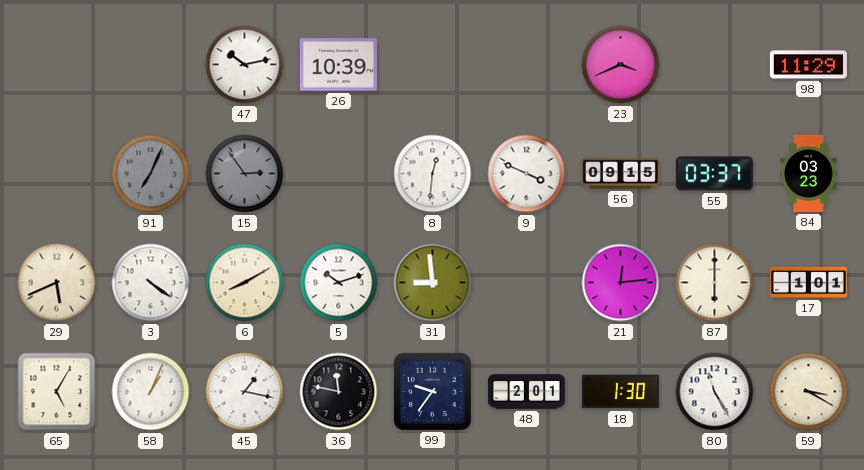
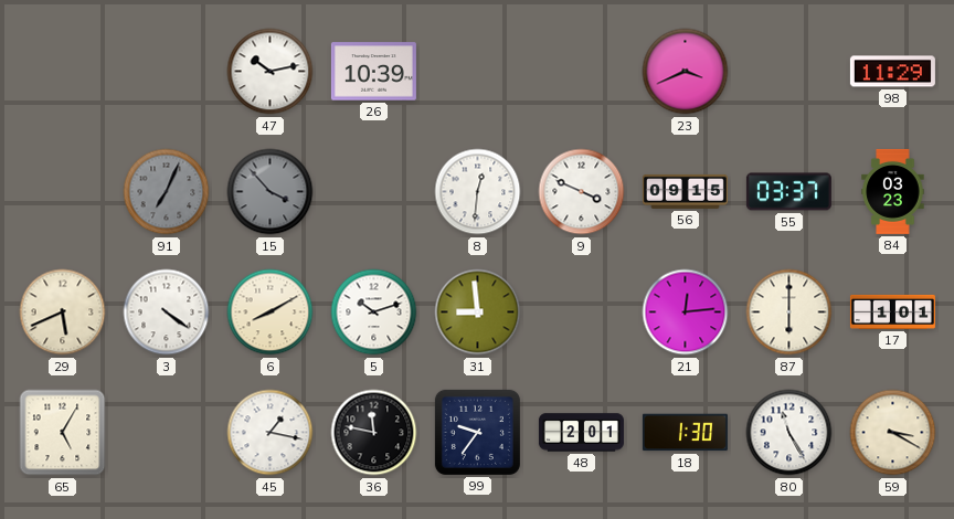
15: 2:54 -> 3:53
58: 1:04 -> none
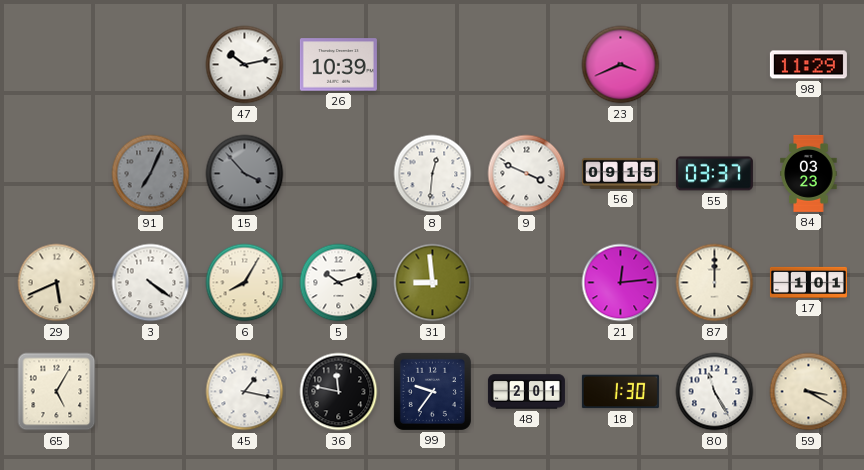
6: 8:10 -> 8:05
87: 6:00 -> 12:00
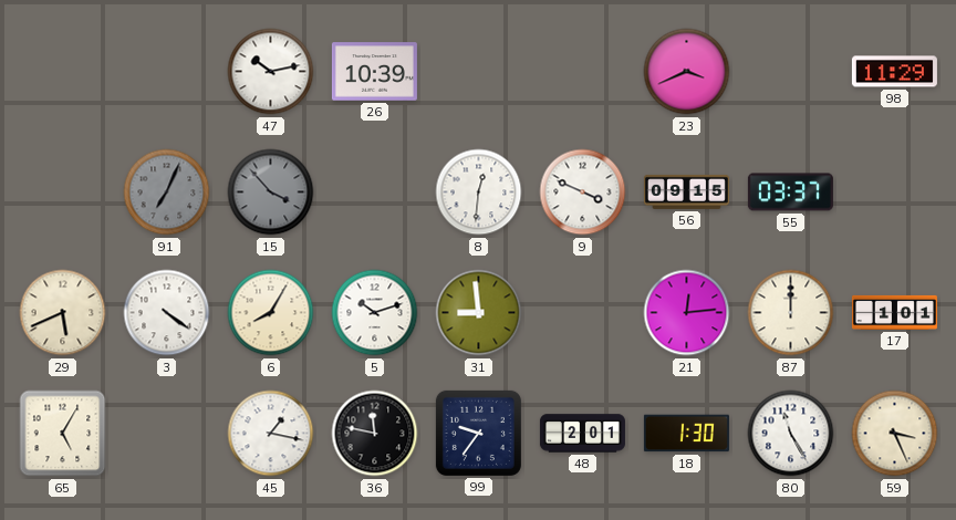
84: 03:23 -> none
59: 3:20 -> 3:26
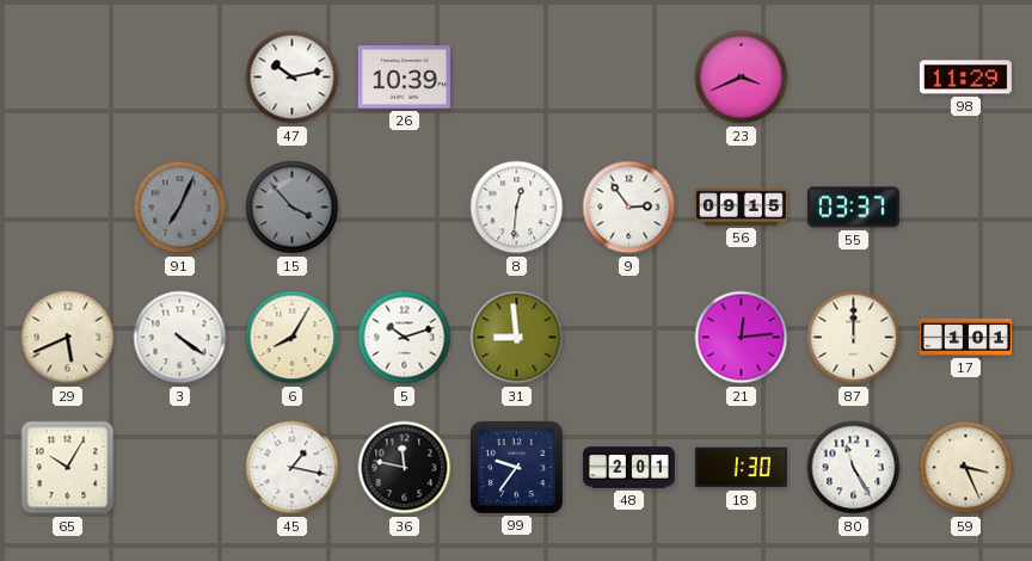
9: 3:49 -> 2:54
65: 5:05 -> 10:05
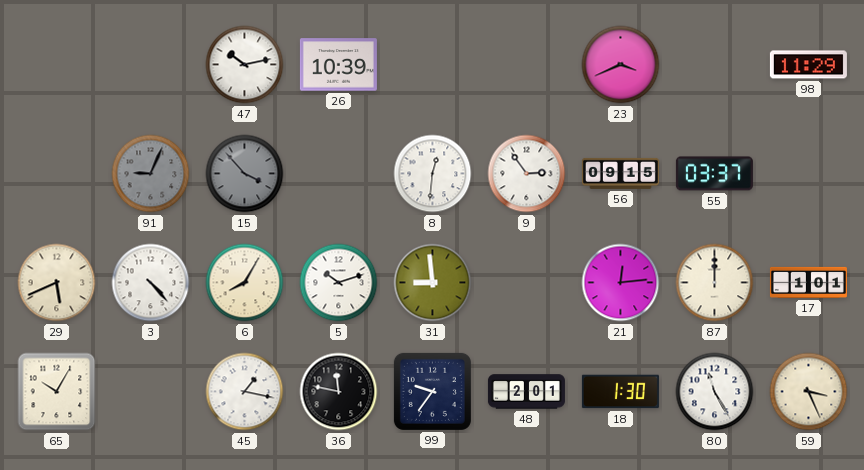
91: 7:04 -> 9:04
3: 4:21 -> 4:23
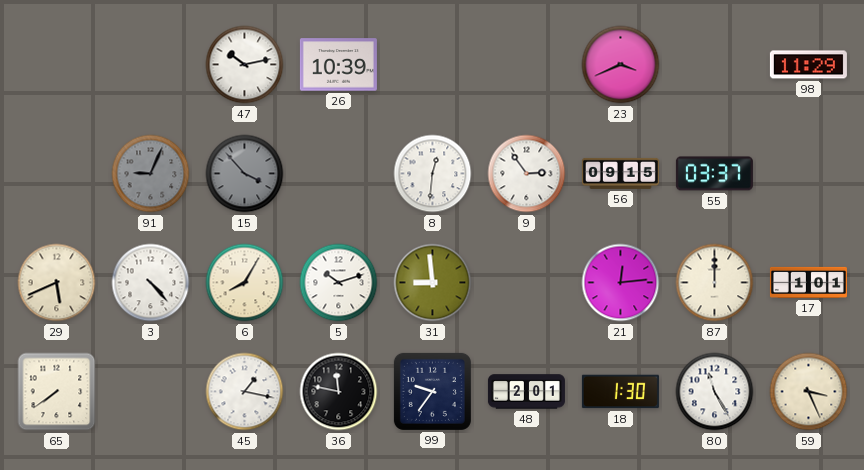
65: 10:05 -> 7:39
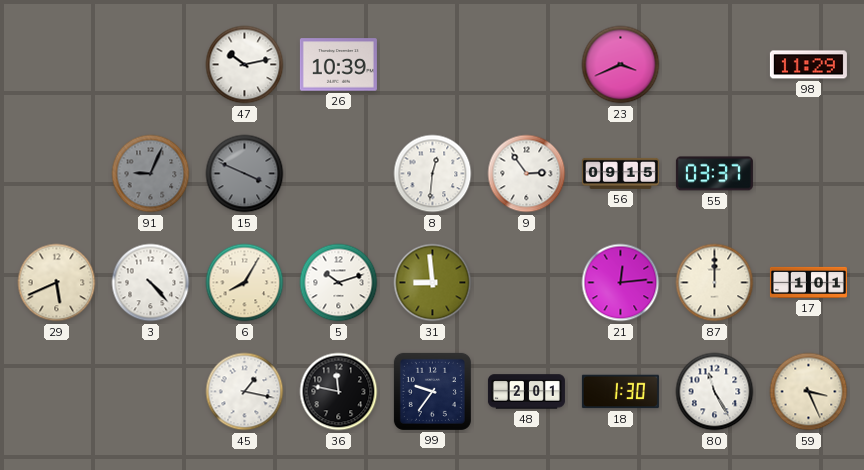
15: 3:53 -> 3:49
65: 7:39 -> none
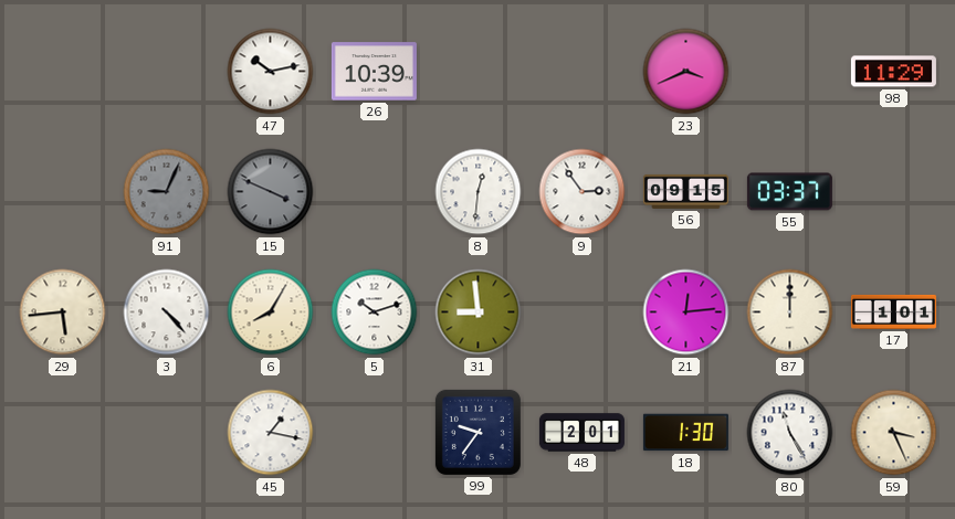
29: 5:41 -> 5:44
36: 11:47 -> none
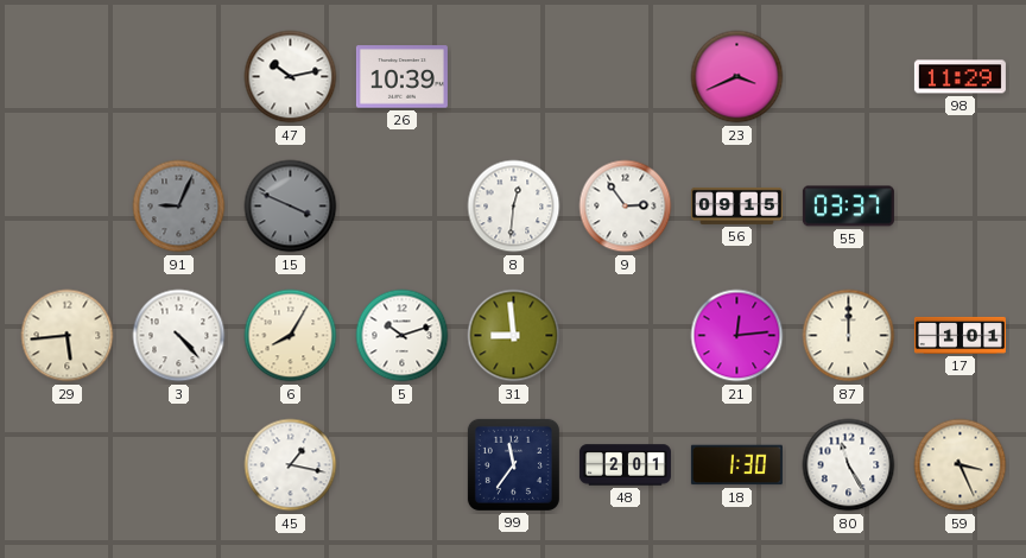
99: 9:36 -> 11:36
